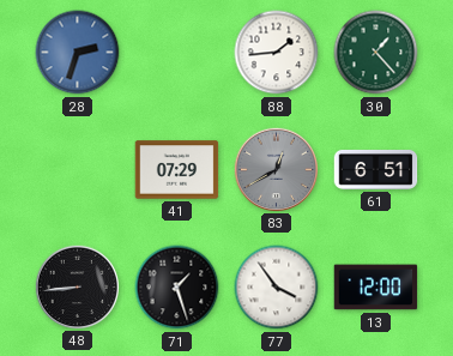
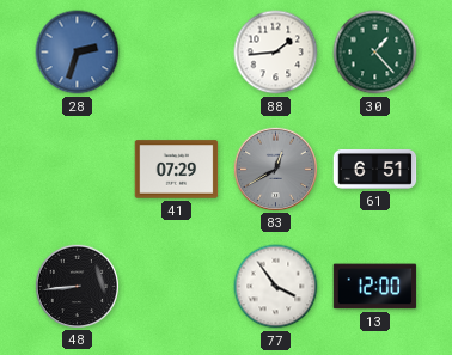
71: 1:27 -> none
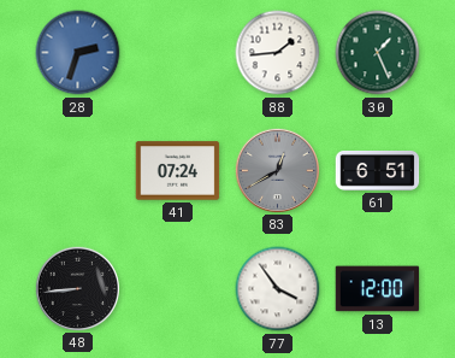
30: 1:23 -> 1:26
41: 07:29 -> 07:24
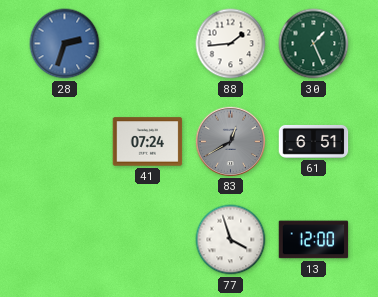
48: 8:44 -> none
77: 3:54 -> 3:57
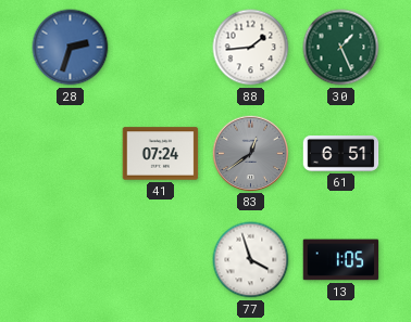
83: 12:40 -> 12:39
13: 12:00 -> 1:05
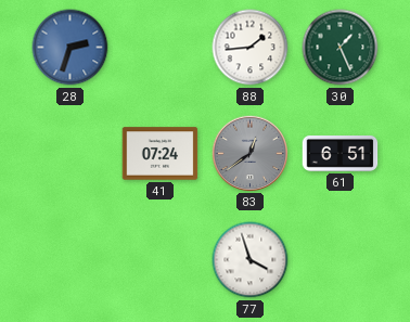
13: 1:05 -> none
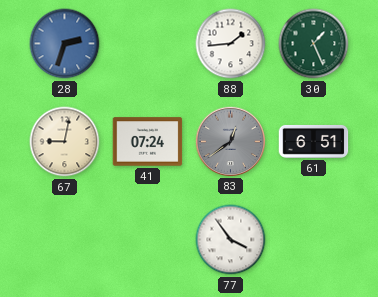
67: none -> 9:02
77: 3:57 -> 3:54
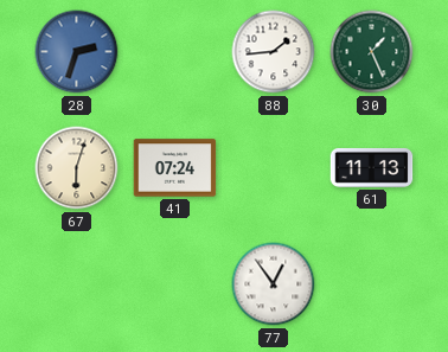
67: 9:02 -> 6:03
83: 12:39 -> none
61: 6:51 -> 11:13
77: 3:54 -> 12:54
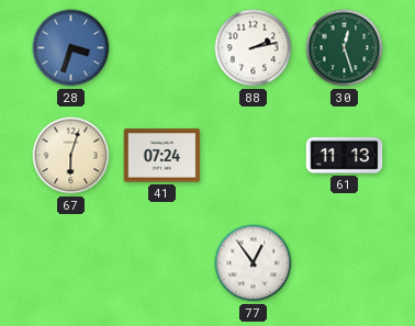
28: 2:33 -> 3:33
88: 1:44 -> 2:13
30: 1:26 -> 12:27
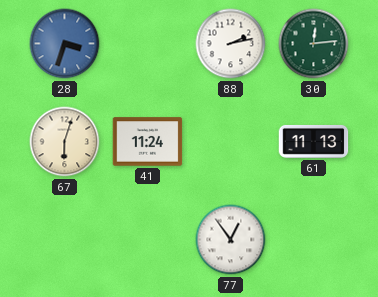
30: 12:27 -> 12:14
41: 07:24 -> 11:24
